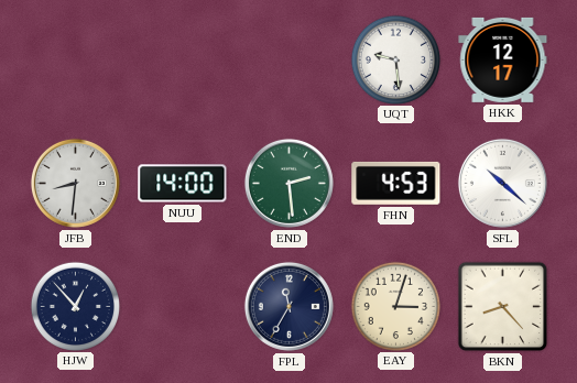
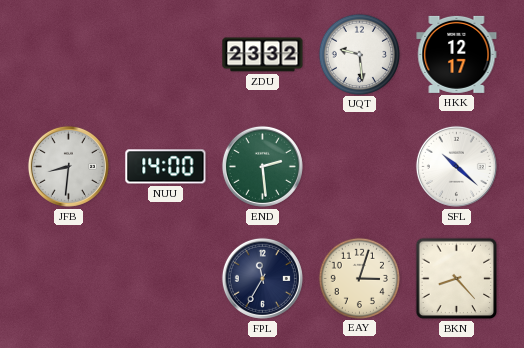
ZDU: none -> 23:32
FHN: 4:53 -> none
HJW: 12:53 -> none
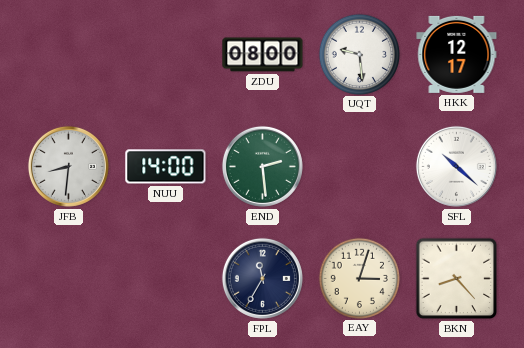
ZDU: 23:32 -> 08:00
